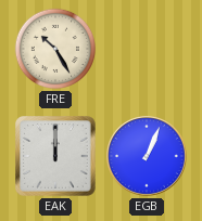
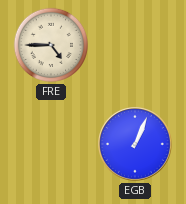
FRE: 10:25 -> 4:45
EAK: 12:00 -> none
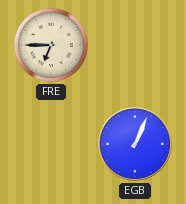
FRE: 4:45 -> 6:45
